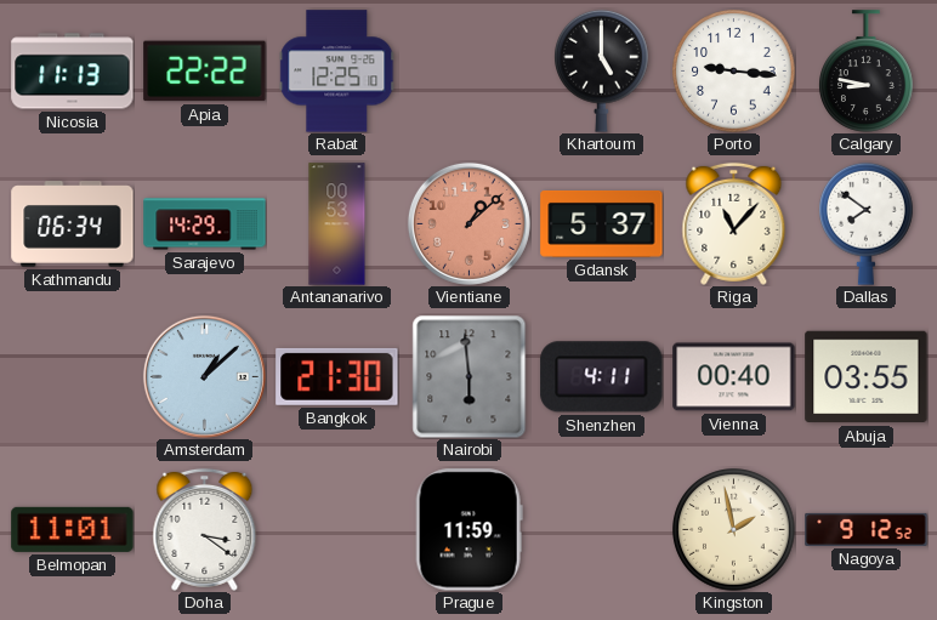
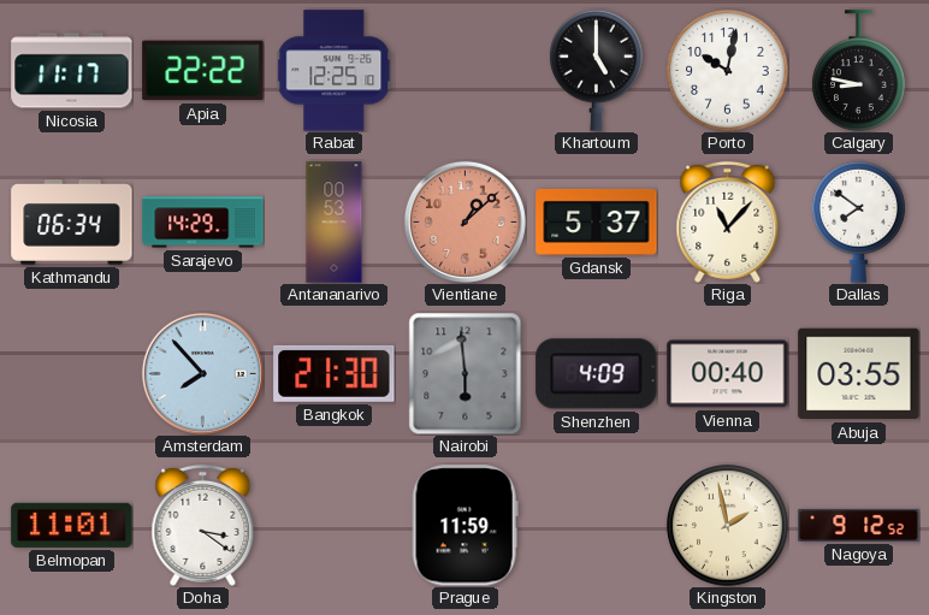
Nicosia: 11:13 -> 11:17
Porto: 9:16 -> 10:02
Amsterdam: 1:08 -> 7:53
Shenzhen: 4:11 -> 4:09
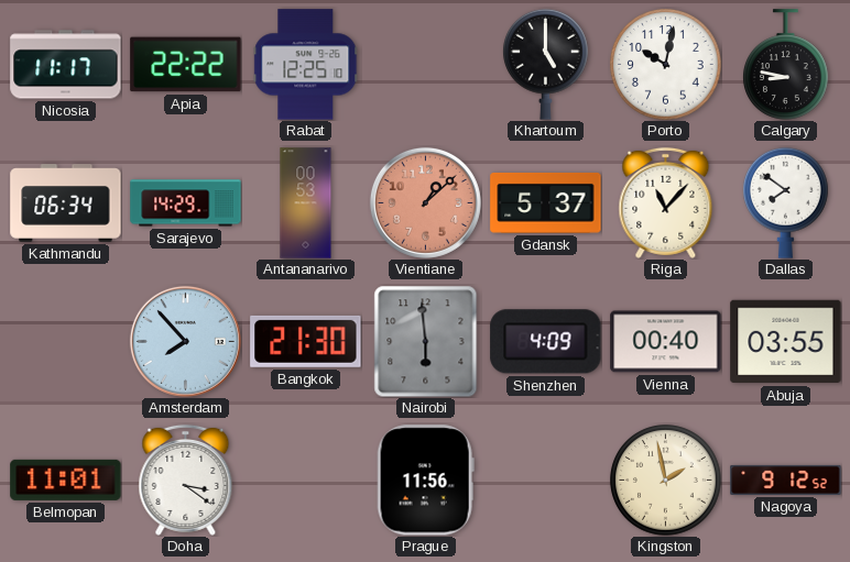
Prague: 11:59 -> 11:56
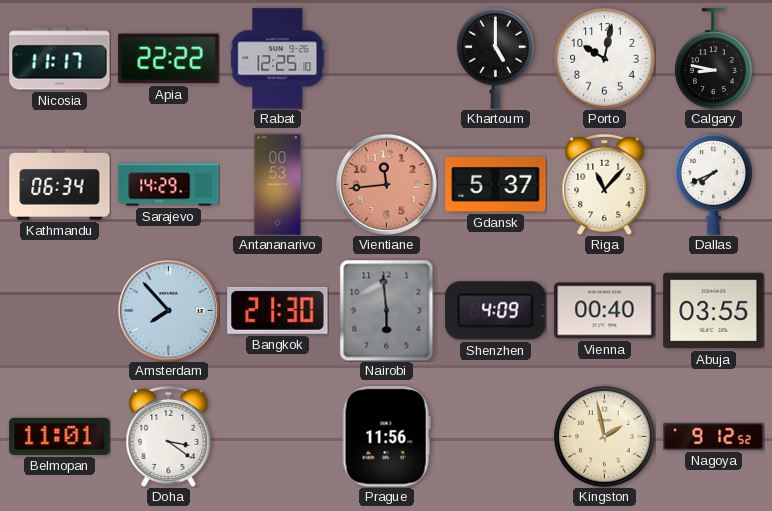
Vientiane: 1:08 -> 11:44
Dallas: 7:51 -> 7:41
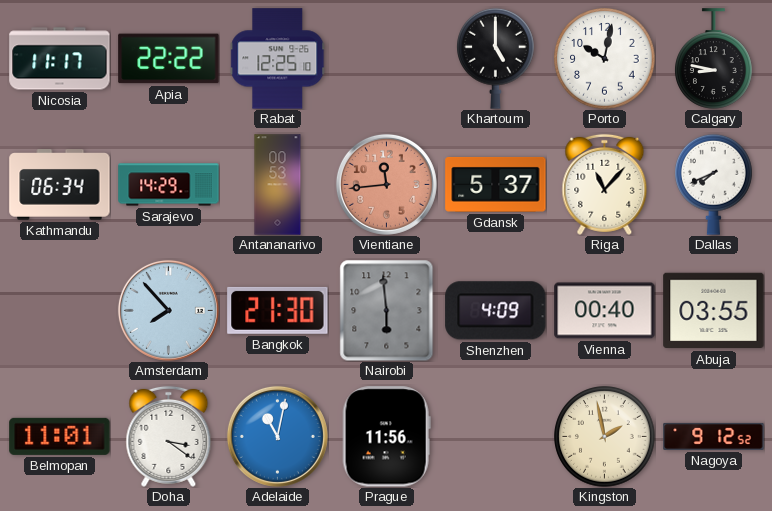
Adelaide: none -> 11:02
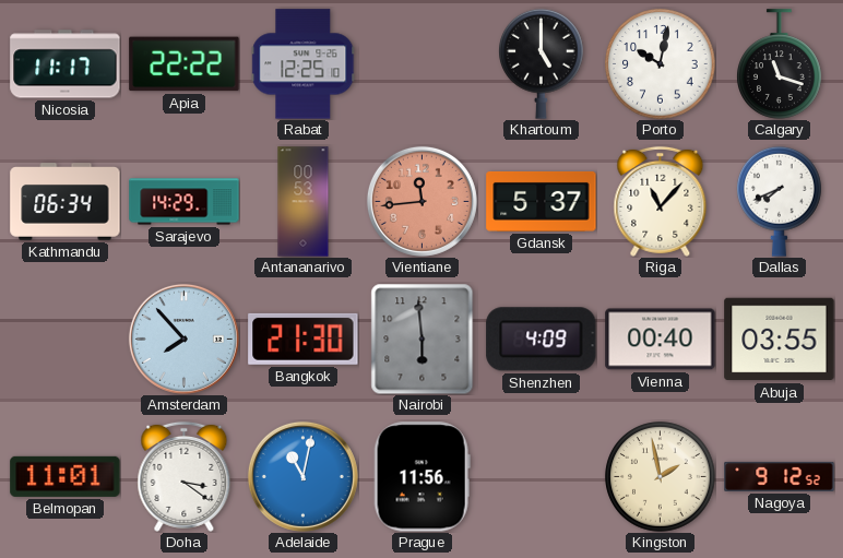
Calgary: 8:47 -> 11:18
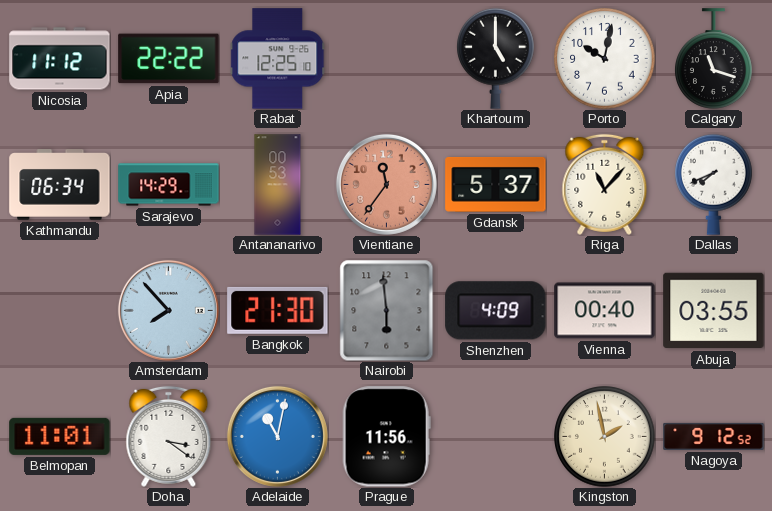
Nicosia: 11:17 -> 11:12
Vientiane: 11:44 -> 11:36
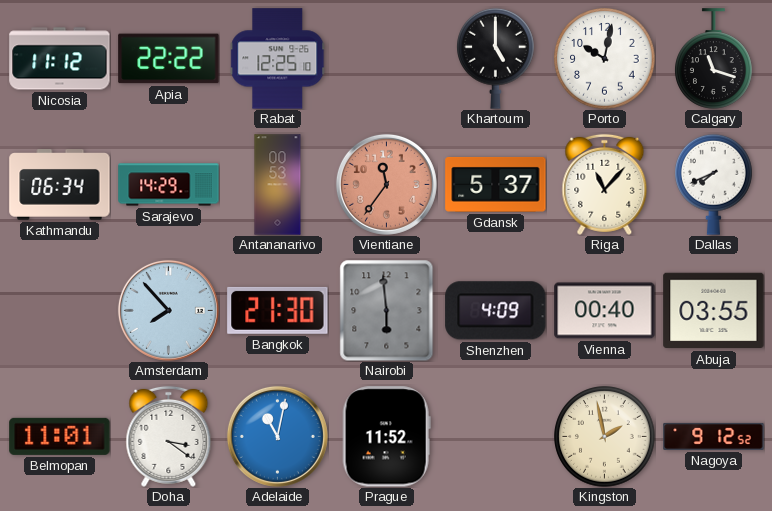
Prague: 11:56 -> 11:52
